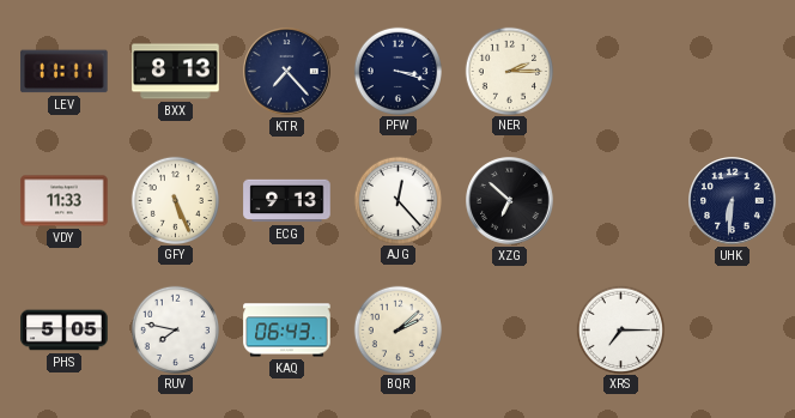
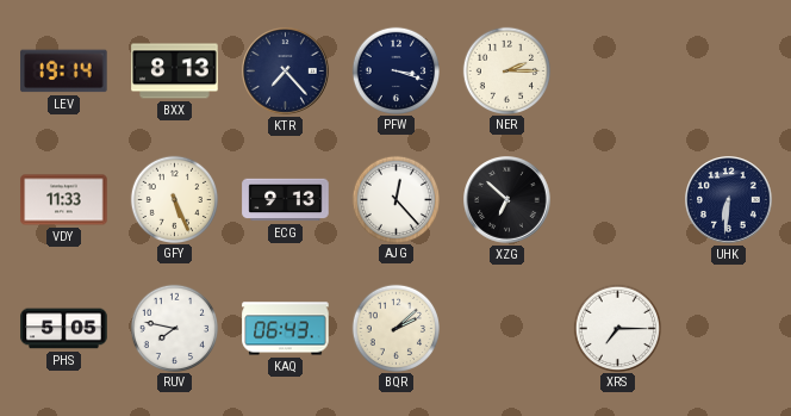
LEV: 11:11 -> 19:14
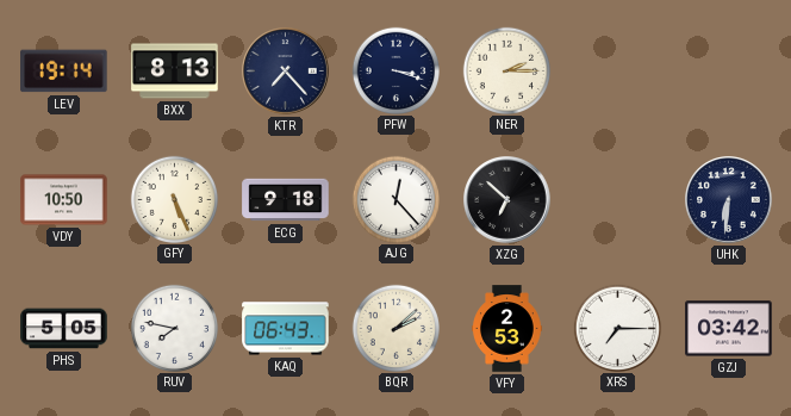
VDY: 11:33 -> 10:50
ECG: 9:13 -> 9:18
VFY: none -> 2:53
GZJ: none -> 03:42
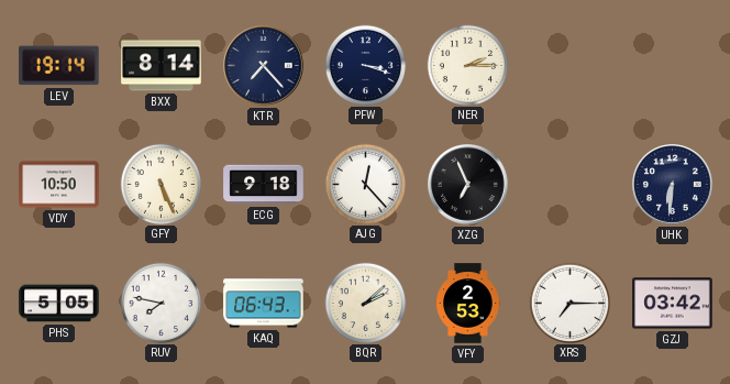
BXX: 8:13 -> 8:14
XZG: 6:52 -> 6:56
